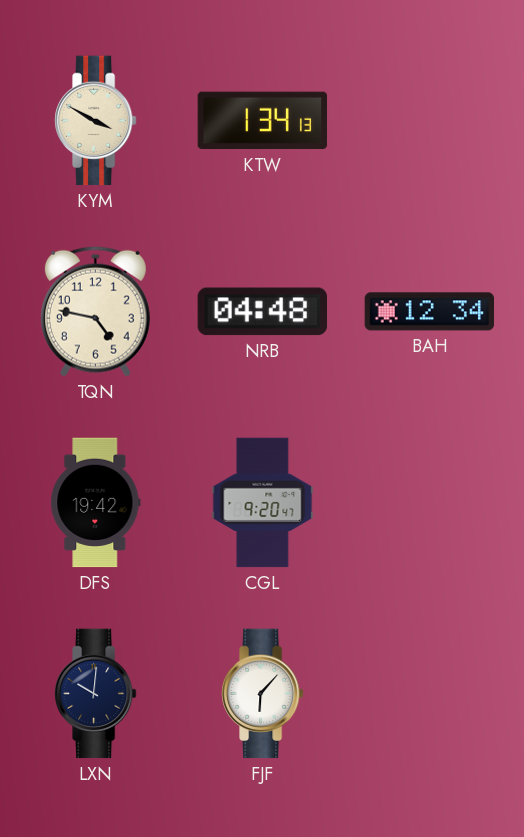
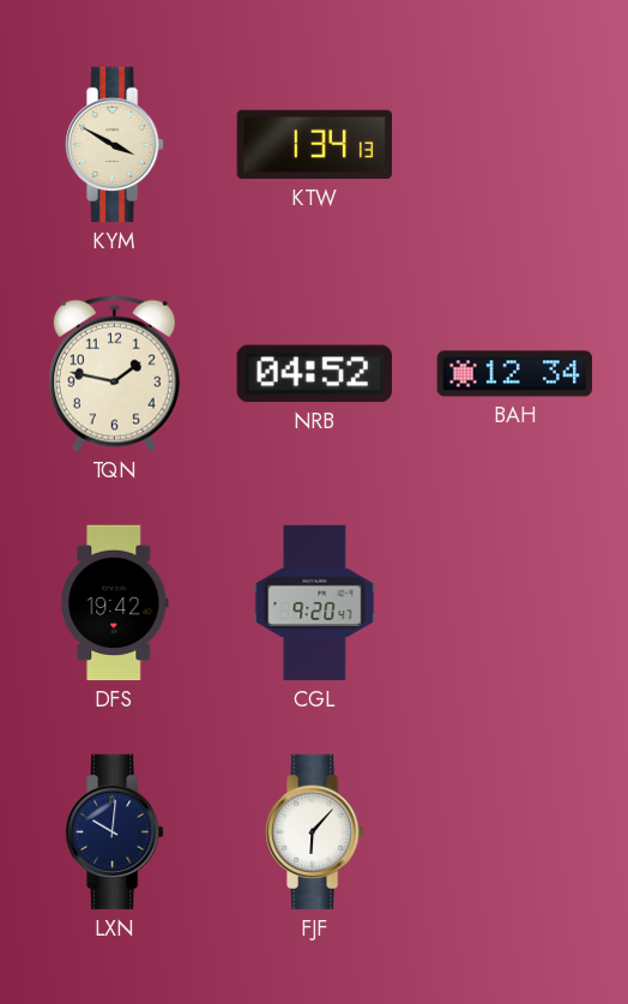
TQN: 4:47 -> 1:47
NRB: 04:48 -> 04:52
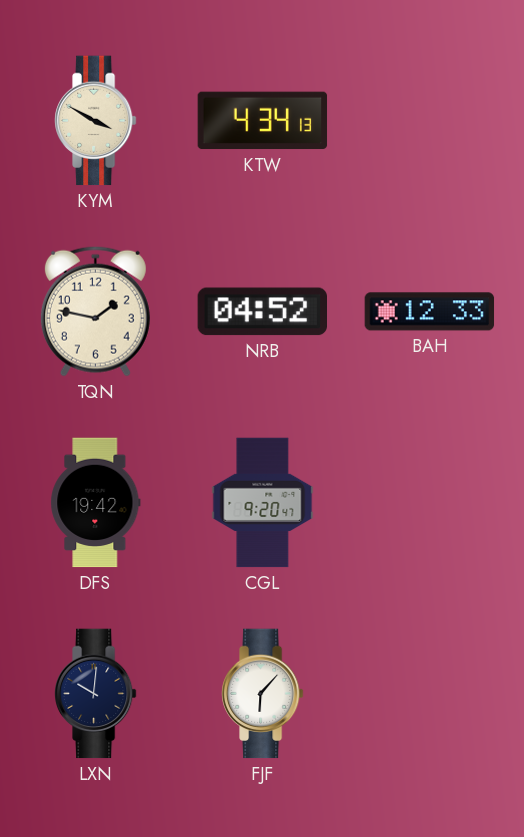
KTW: 1:34 -> 4:34
BAH: 12:34 -> 12:33
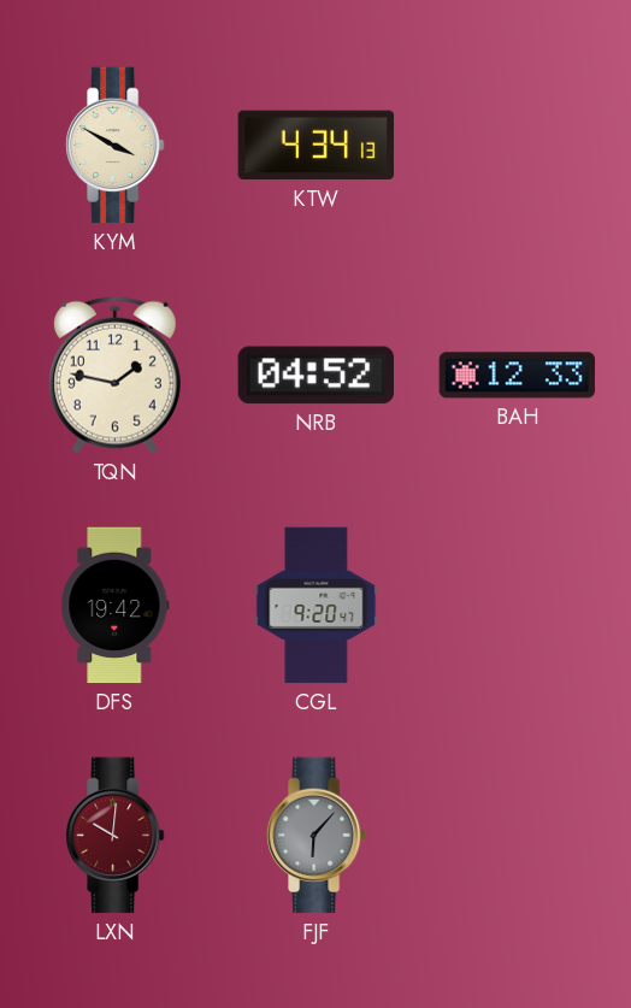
LXN dial: navy -> burgundy
FJF dial: white -> grey
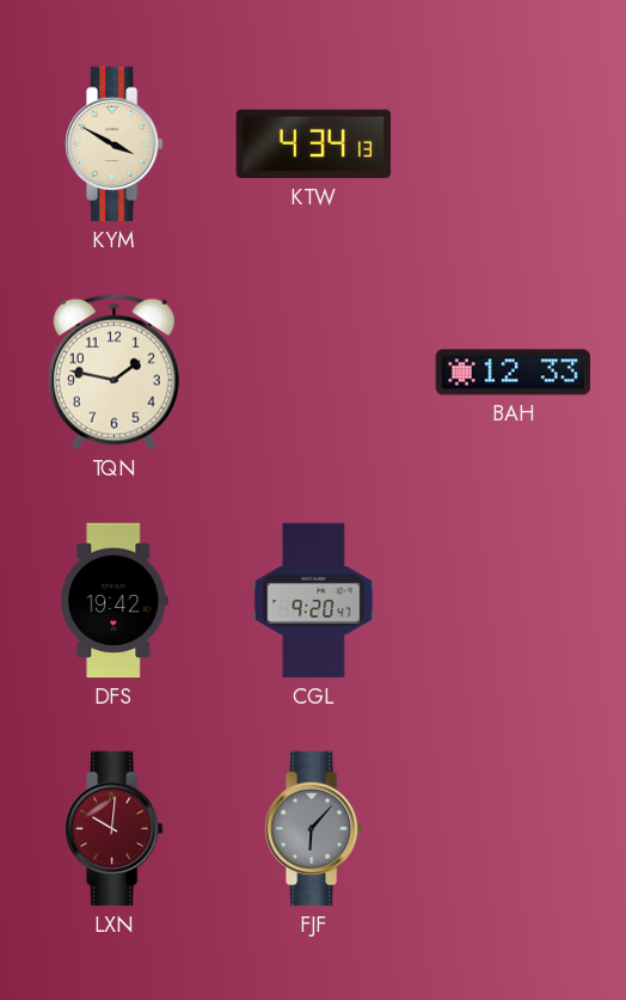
NRB: 04:52 -> none
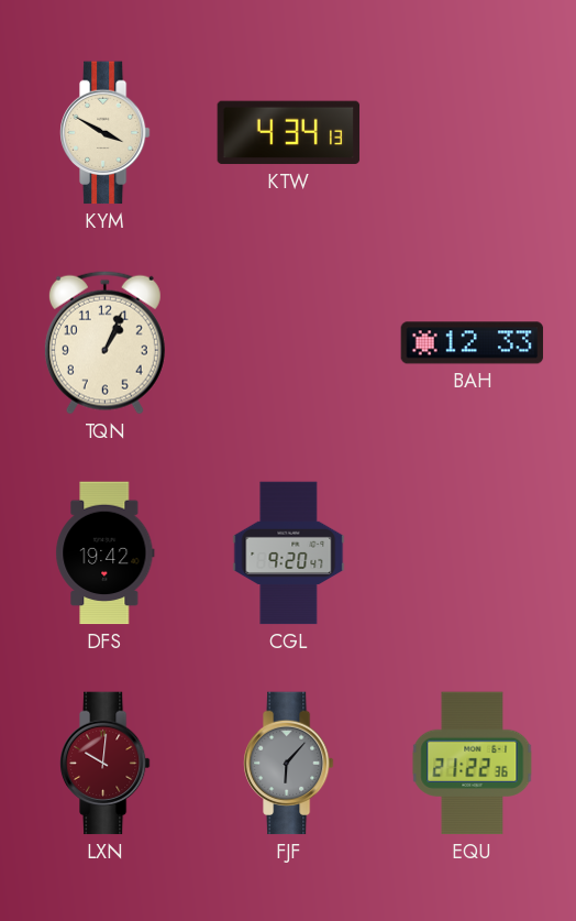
TQN: 1:47 -> 1:04
EQU: none -> 21:22
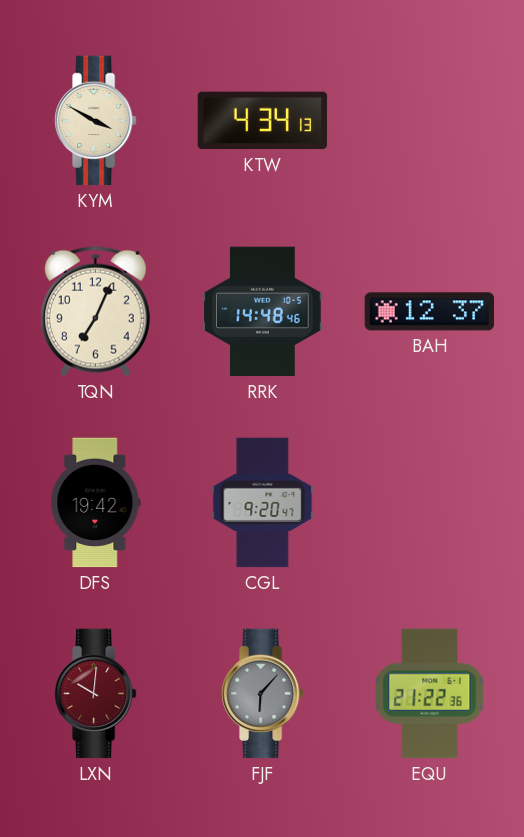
TQN: 1:04 -> 7:04
RRK: none -> 14:48
BAH: 12:33 -> 12:37
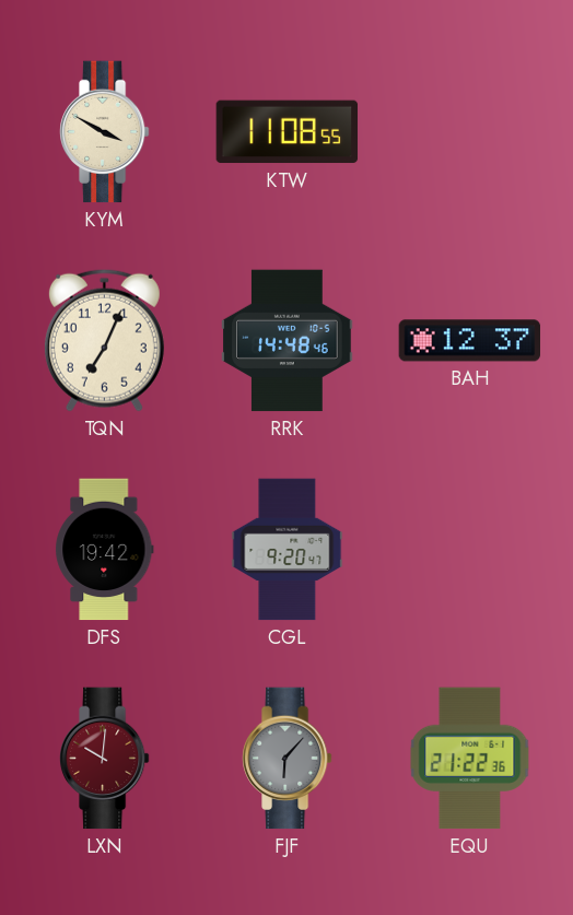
KTW: 4:34 -> 11:08
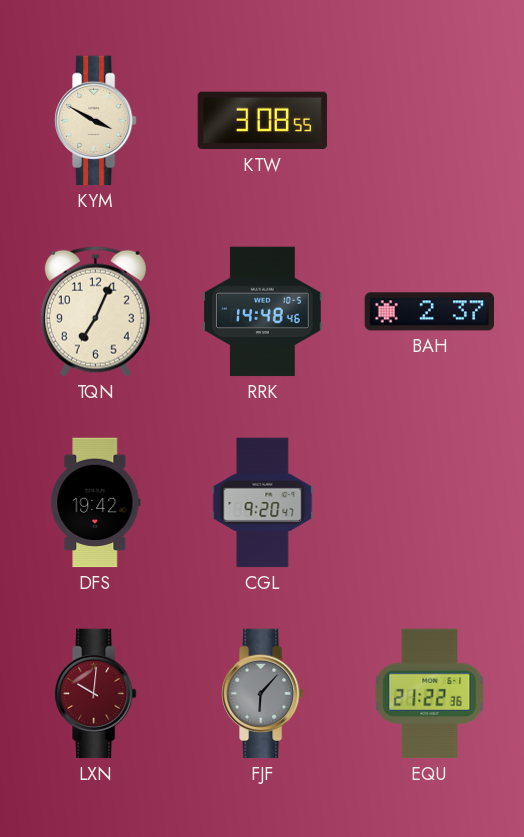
KTW: 11:08 -> 3:08
BAH: 12:37 -> 2:37
